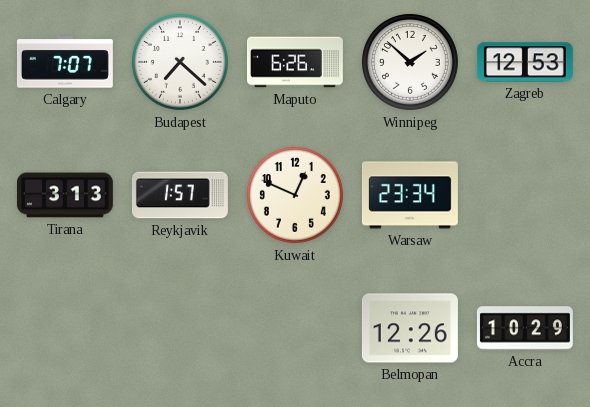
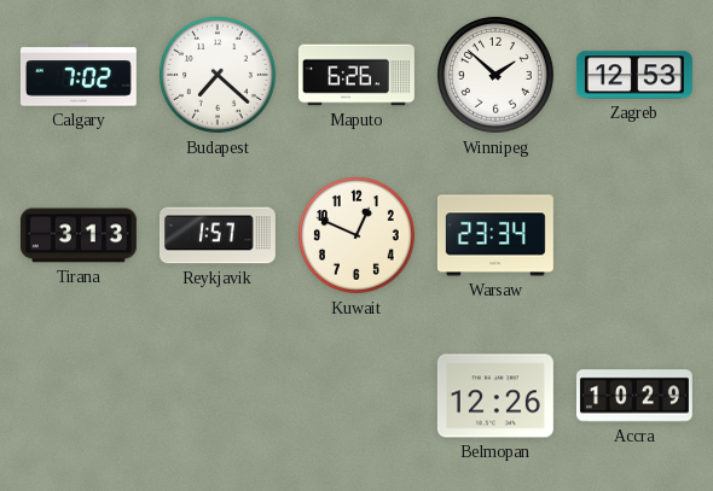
Calgary: 7:07 -> 7:02
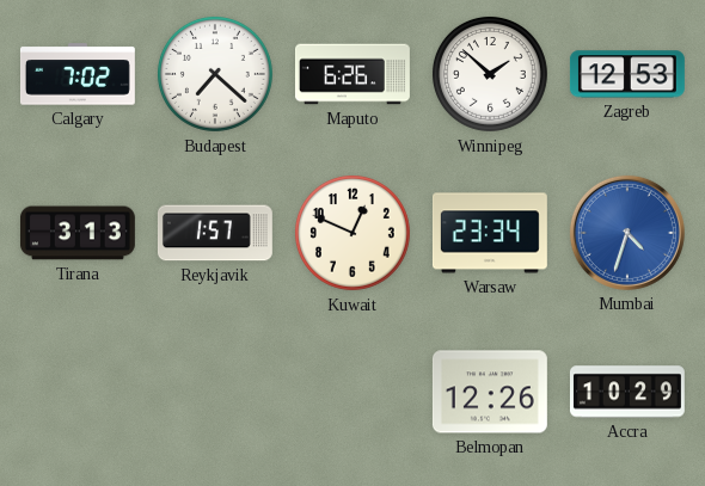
Mumbai: none -> 4:33
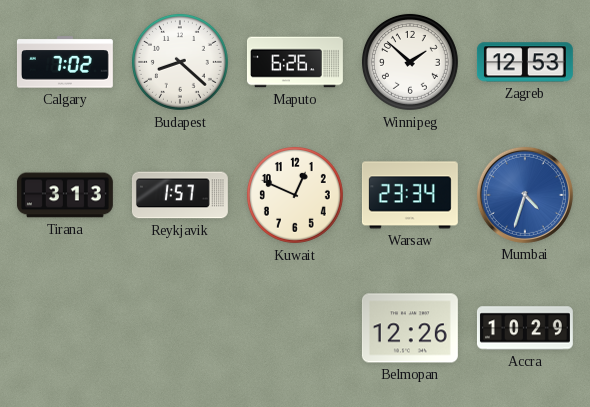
Budapest: 7:22 -> 8:22
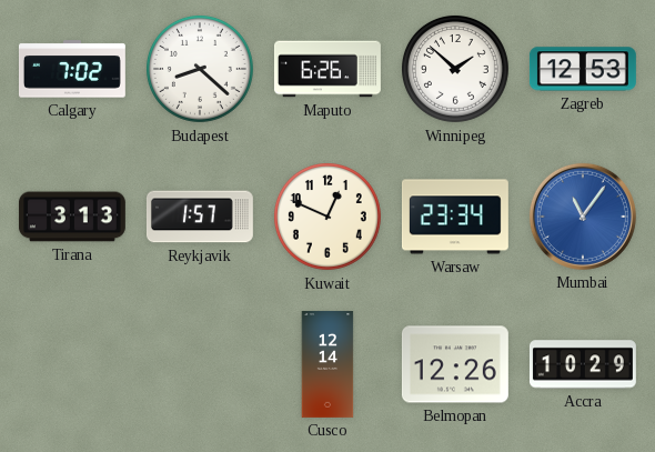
Mumbai: 4:33 -> 11:06
Cusco: none -> 12:14
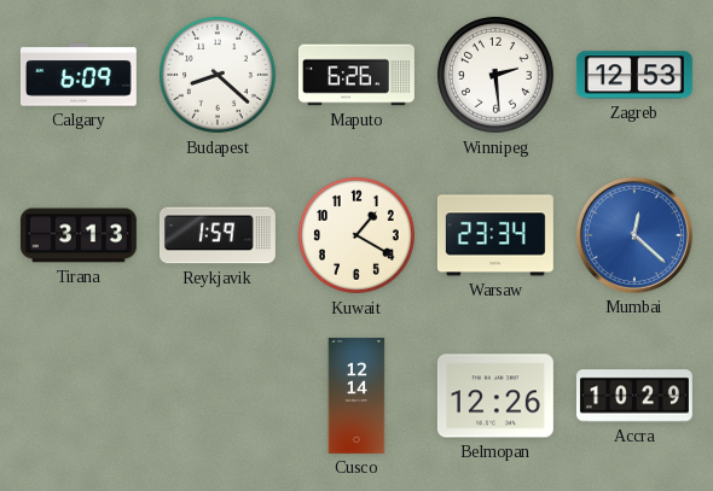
Calgary: 7:02 -> 6:09
Winnipeg: 1:52 -> 2:29
Reykjavik: 1:57 -> 1:59
Kuwait: 12:49 -> 1:20
Mumbai: 11:06 -> 12:22
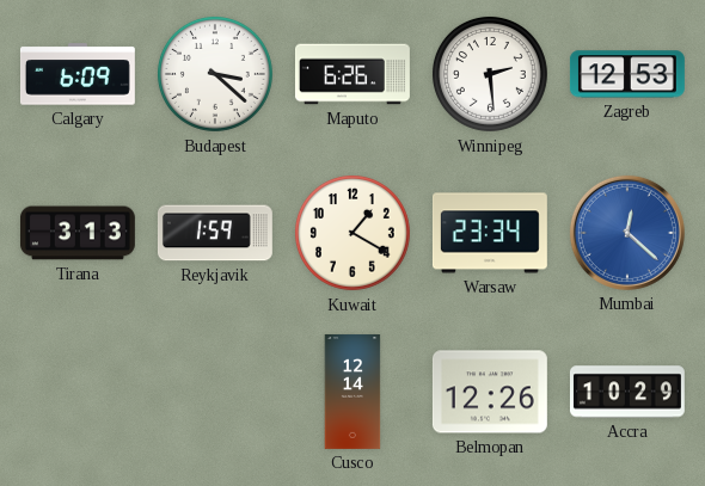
Budapest: 8:22 -> 3:22
